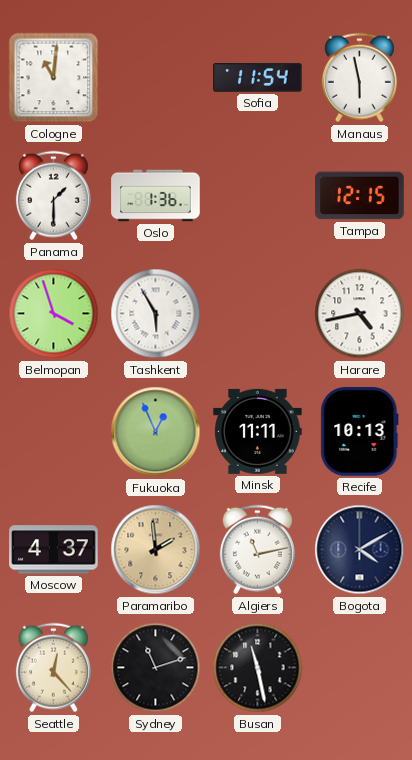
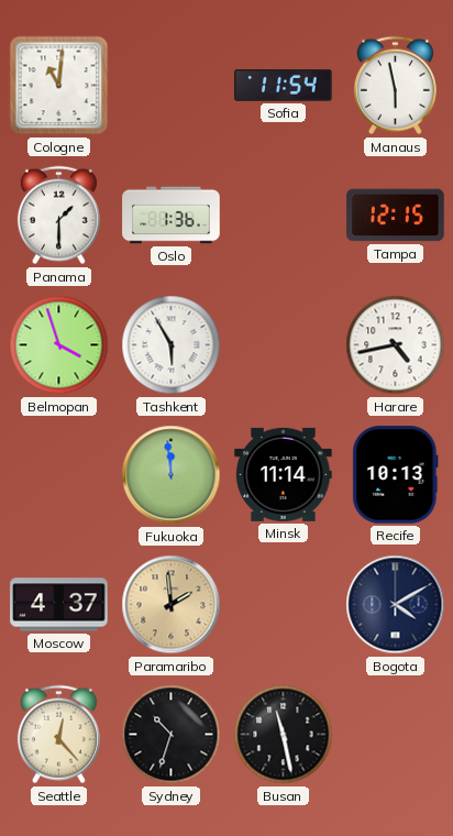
Fukuoka: 12:56 -> 11:59
Minsk: 11:11 -> 11:14
Algiers: 11:13 -> none
Sydney: 11:12 -> 10:33
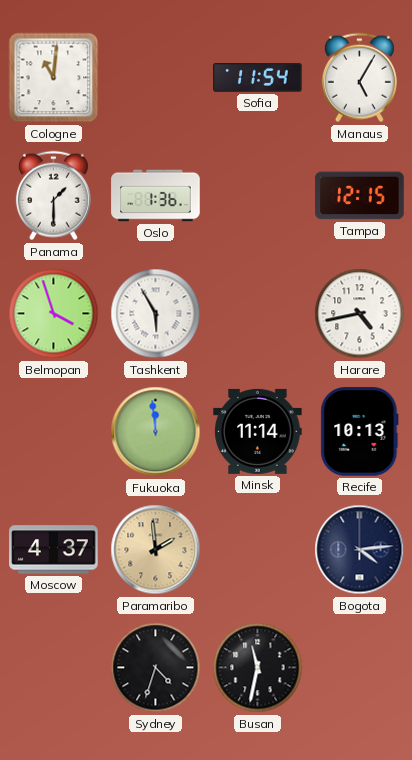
Manaus: 5:58 -> 5:05
Bogota: 4:10 -> 4:14
Seattle: 12:23 -> none
Sydney: 10:33 -> 4:33
Busan: 11:28 -> 11:32
